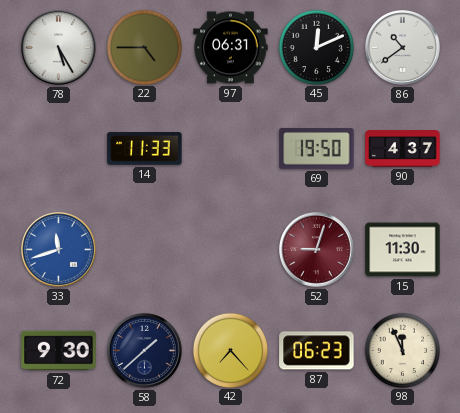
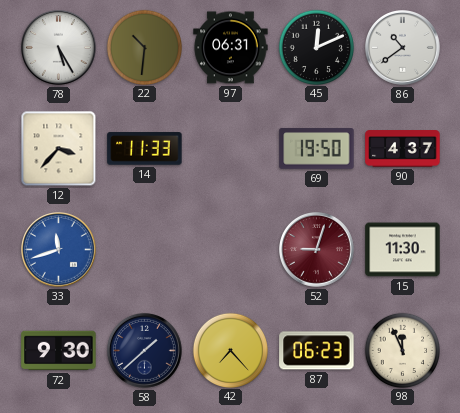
22: 4:45 -> 10:31
12: none -> 3:37
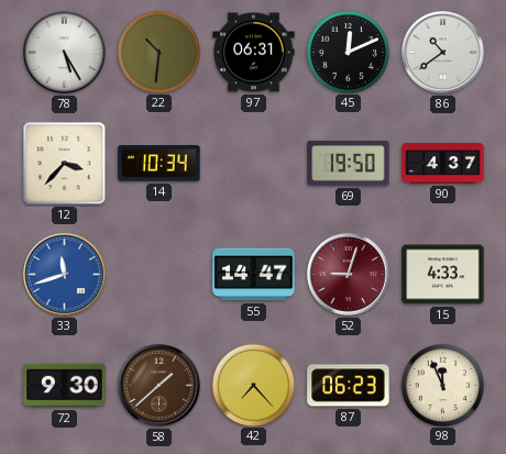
14: 11:33 -> 10:34
55: none -> 14:47
15: 11:30 -> 4:33
58 dial: navy -> brown
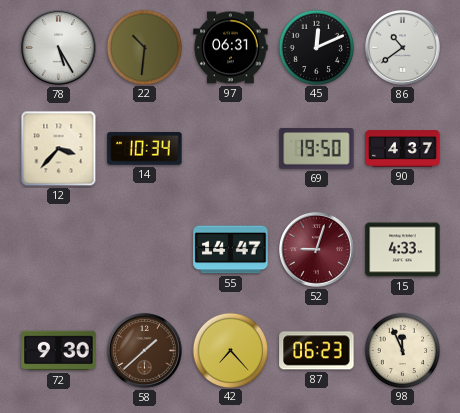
33: 11:42 -> none
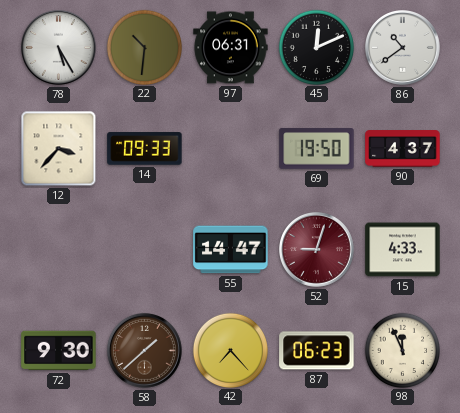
14: 10:34 -> 09:33
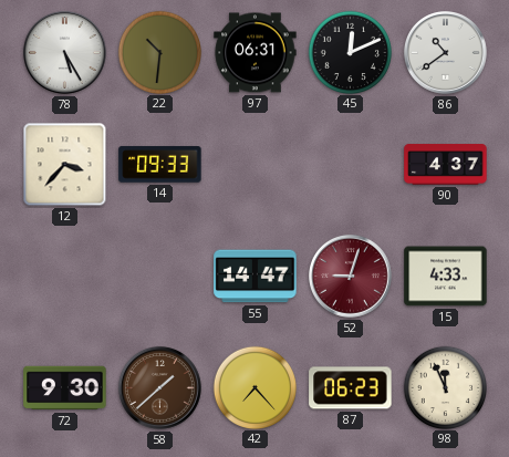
69: 19:50 -> none
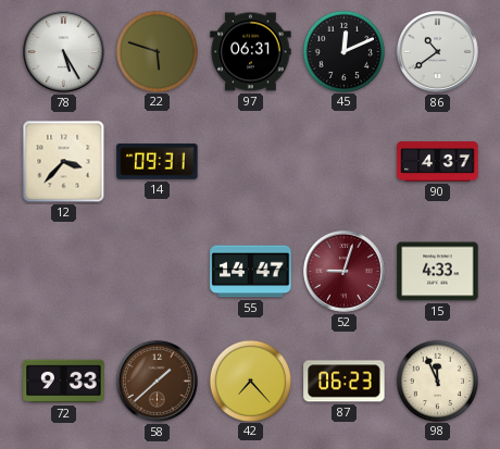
22: 10:31 -> 5:48
14: 09:33 -> 09:31
72: 9:30 -> 9:33
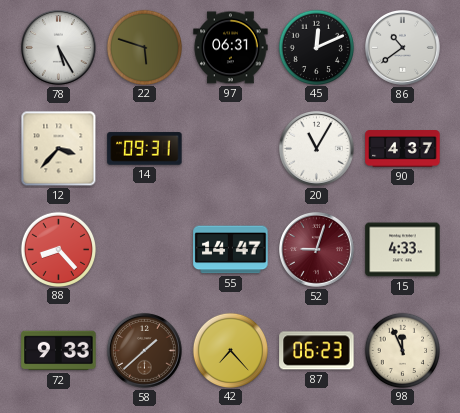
20: none -> 11:05
88: none -> 8:23
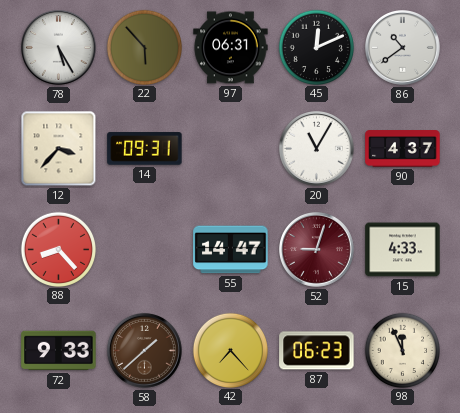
22: 5:48 -> 5:53
